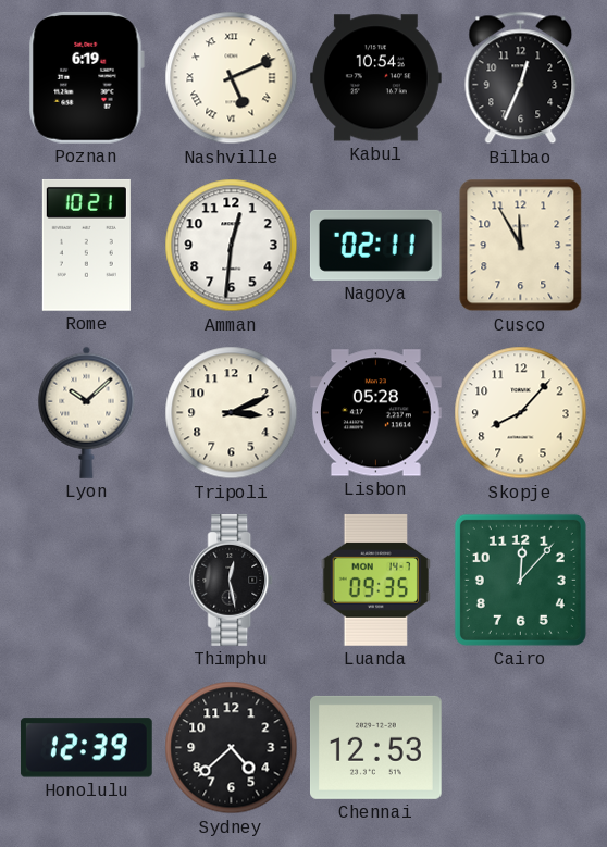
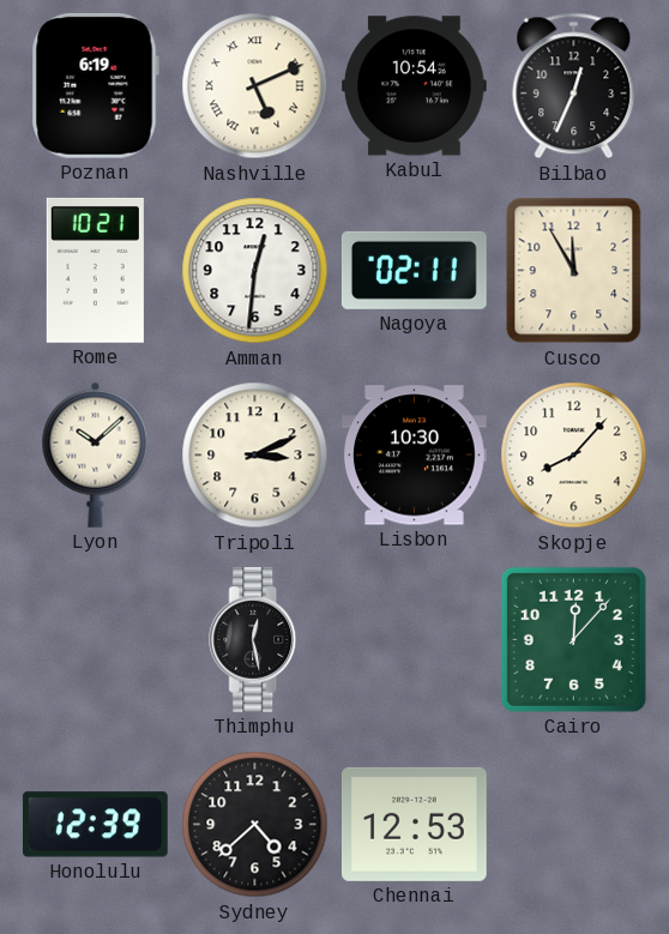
Lisbon: 05:28 -> 10:30
Luanda: 09:35 -> none
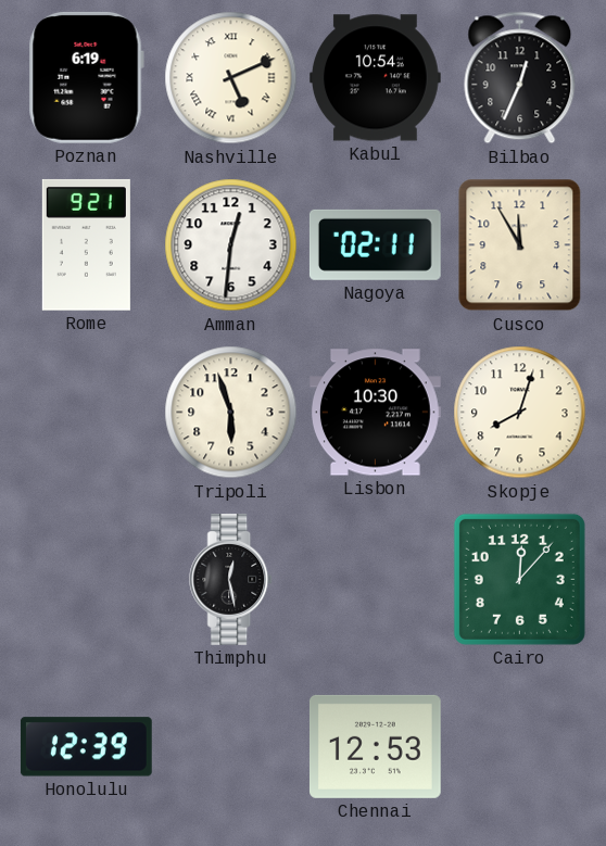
Rome: 10:21 -> 9:21
Lyon: 10:08 -> none
Tripoli: 3:11 -> 5:57
Skopje: 8:07 -> 8:03
Sydney: 4:38 -> none
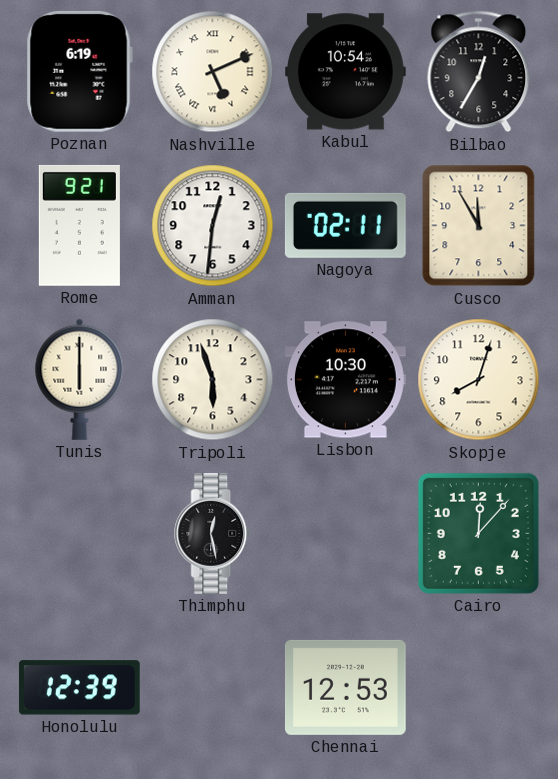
Bilbao: 12:34 -> 12:35
Tunis: none -> 6:00
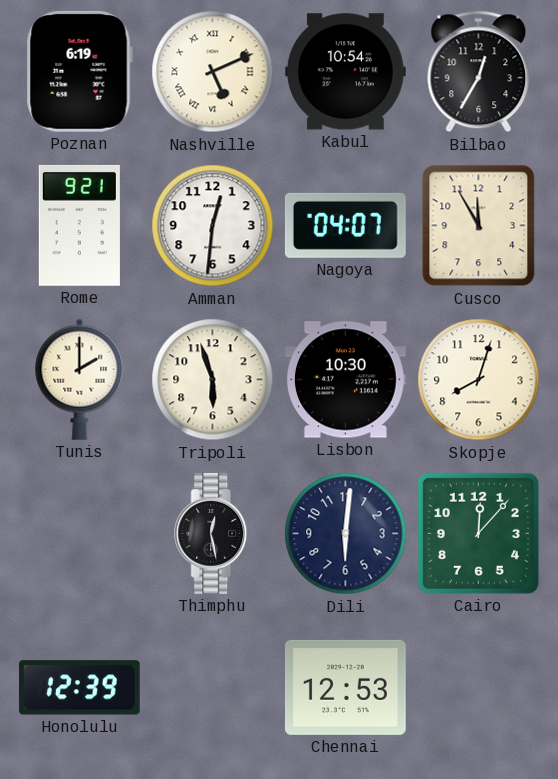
Nagoya: 02:11 -> 04:07
Tunis: 6:00 -> 2:00
Dili: none -> 6:01
